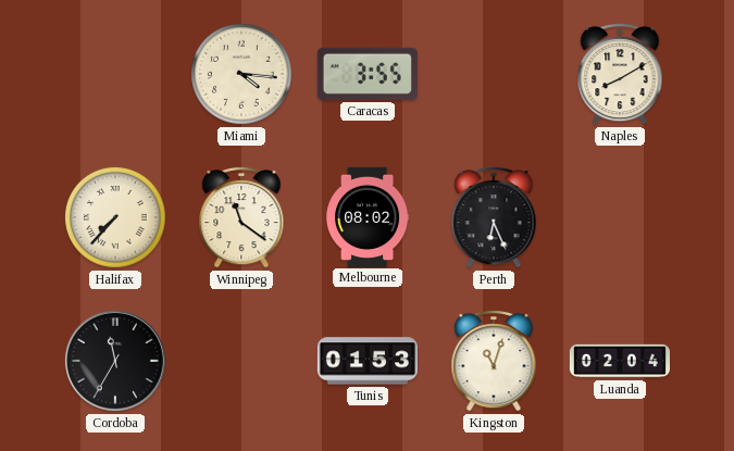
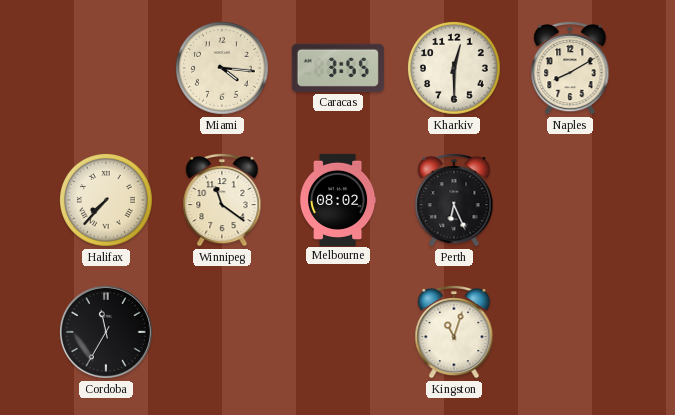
Kharkiv: none -> 12:30
Tunis: 01:53 -> none
Luanda: 02:04 -> none
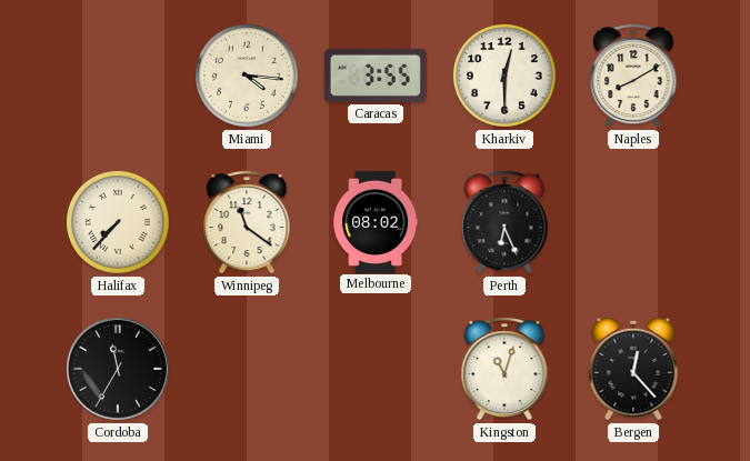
Bergen: none -> 12:23
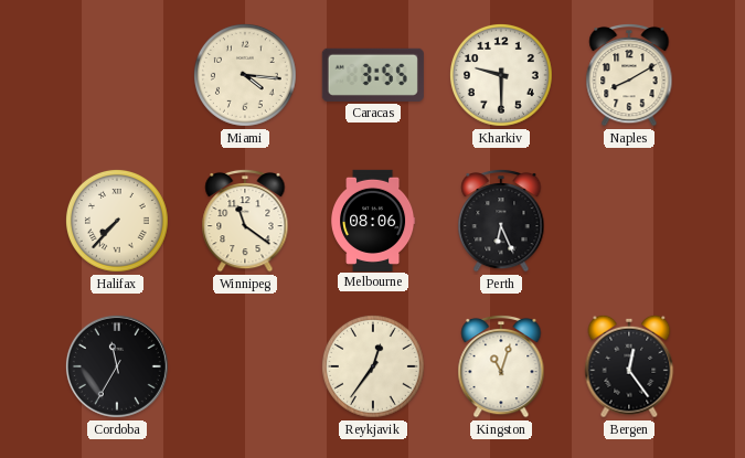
Kharkiv: 12:30 -> 9:30
Melbourne: 08:02 -> 08:06
Reykjavik: none -> 12:36
Bergen: 12:23 -> 12:24
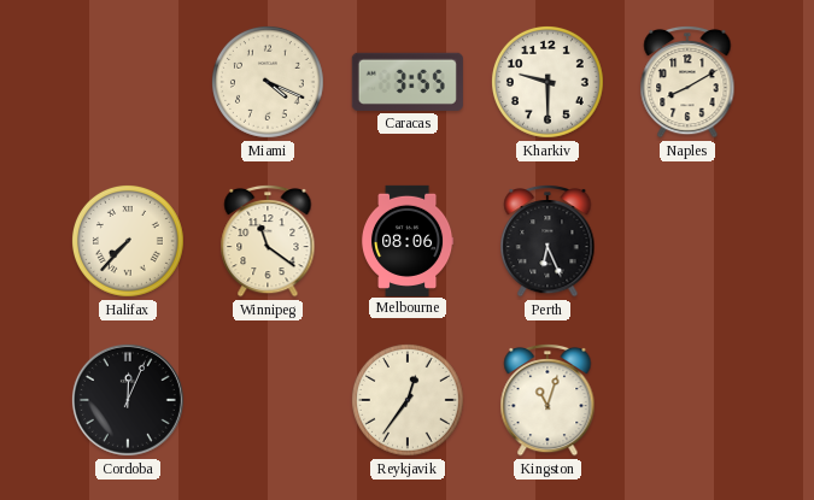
Miami: 4:16 -> 4:19
Cordoba: 11:35 -> 12:04
Bergen: 12:24 -> none
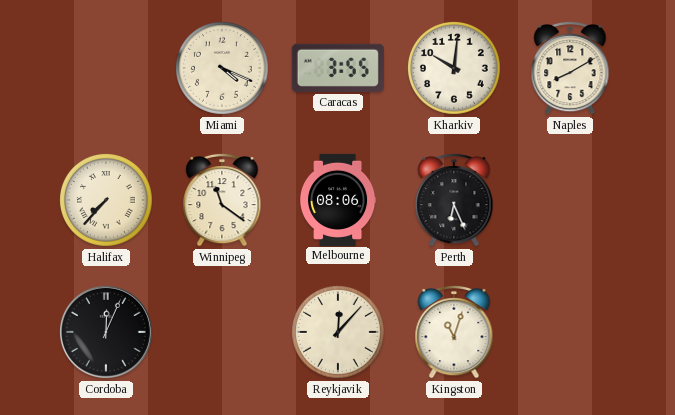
Kharkiv: 9:30 -> 10:01
Reykjavik: 12:36 -> 12:07
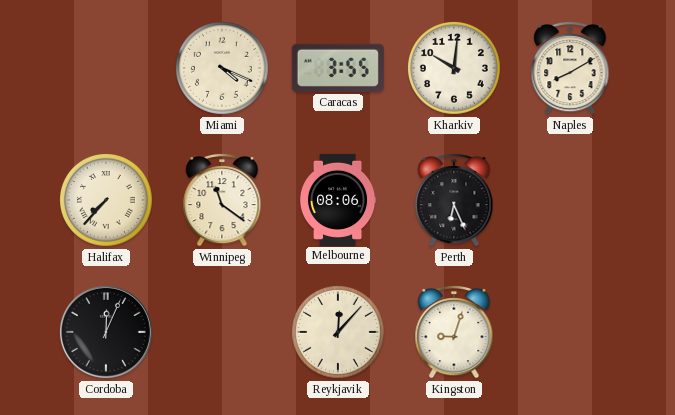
Kingston: 11:03 -> 9:03
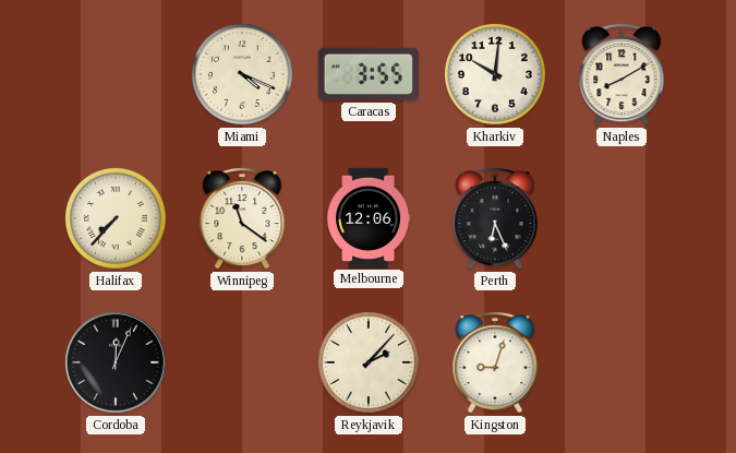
Melbourne: 08:06 -> 12:06
Reykjavik: 12:07 -> 2:07
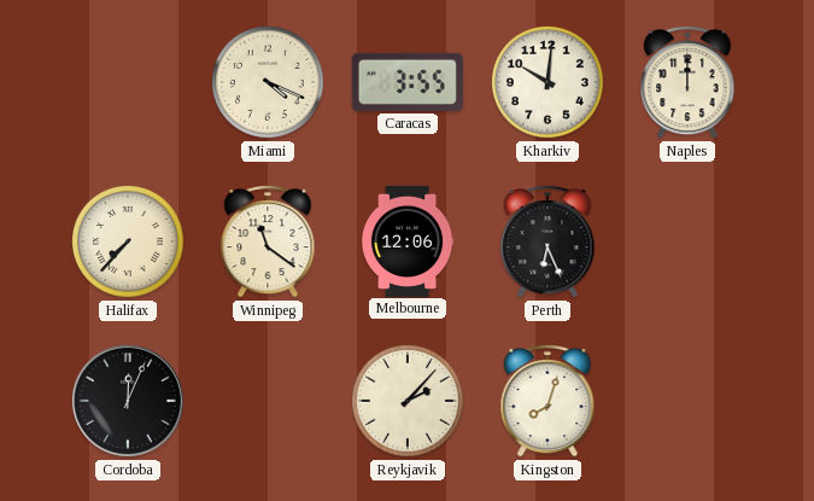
Naples: 8:10 -> 12:00
Kingston: 9:03 -> 8:03
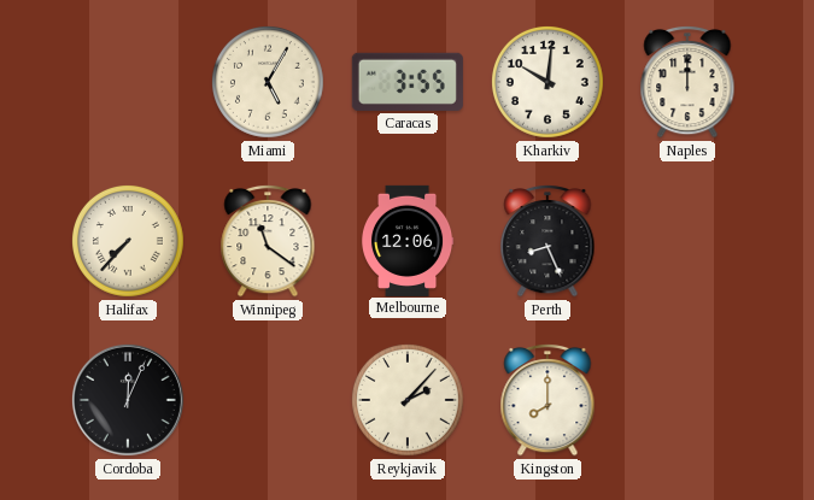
Miami: 4:19 -> 5:05
Perth: 6:26 -> 8:26
Kingston: 8:03 -> 8:00
